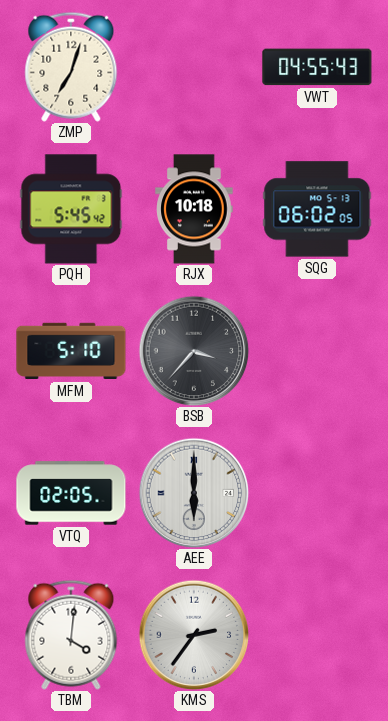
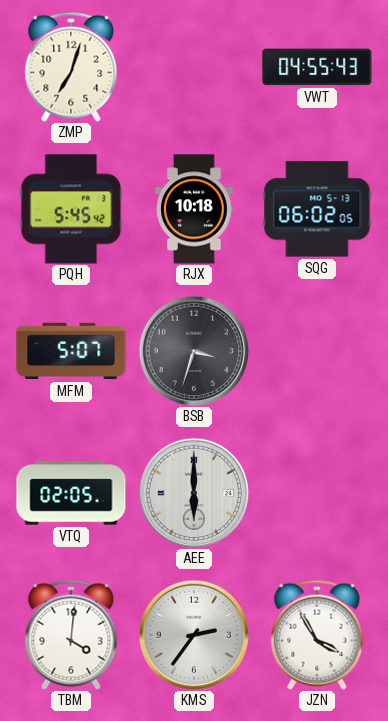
MFM: 5:10 -> 5:07
BSB: 3:37 -> 3:33
JZN: none -> 3:55
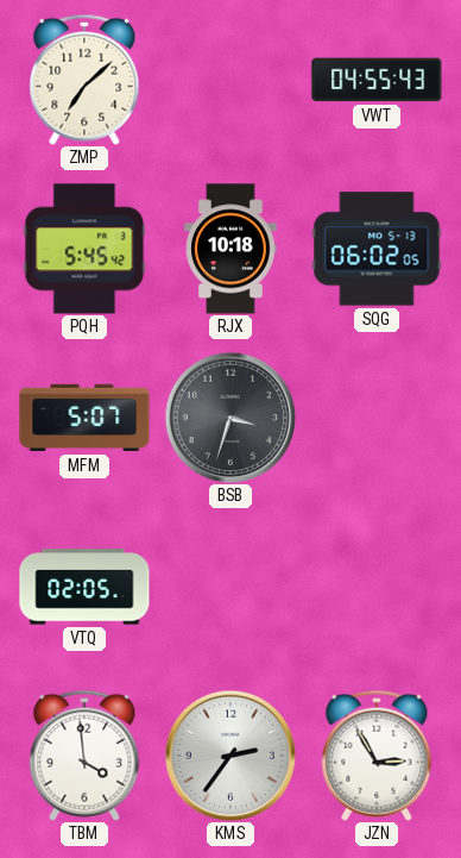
ZMP: 7:03 -> 7:08
AEE: 6:00 -> none
TBM: 4:01 -> 3:59
JZN: 3:55 -> 2:55
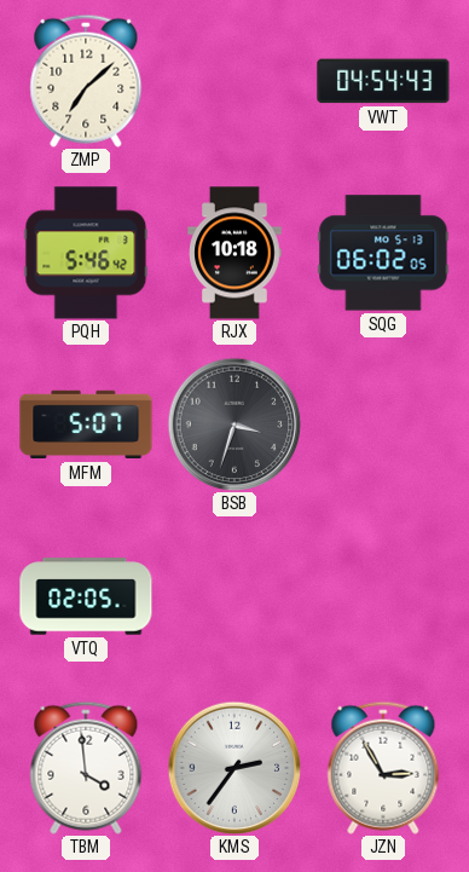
VWT: 04:55 -> 04:54
PQH: 5:45 -> 5:46
